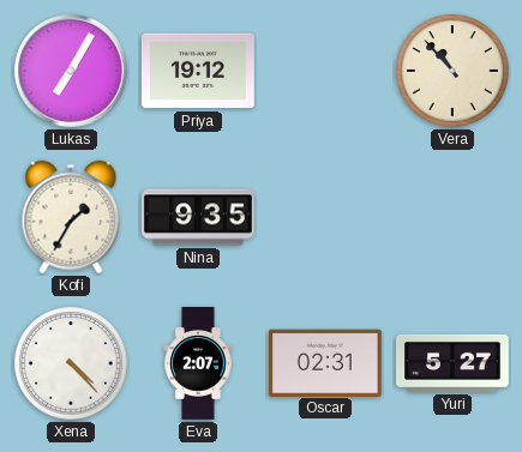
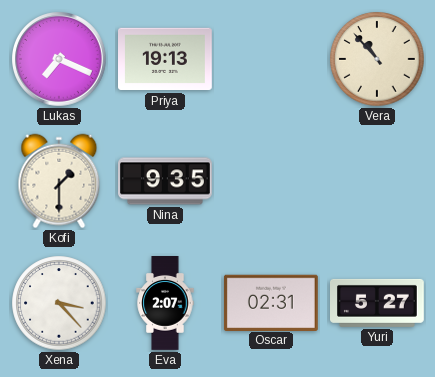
Lukas: 7:05 -> 7:19
Priya: 19:12 -> 19:13
Kofi: 1:35 -> 1:30
Xena: 4:23 -> 3:23
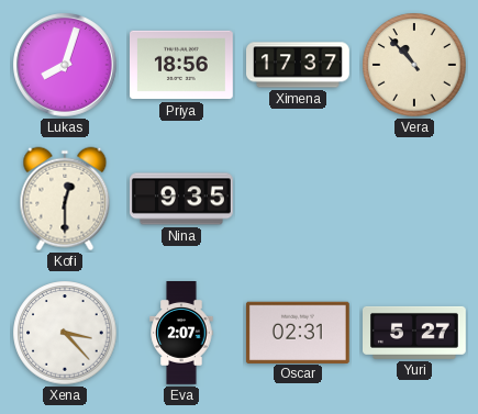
Lukas: 7:19 -> 8:03
Priya: 19:13 -> 18:56
Ximena: none -> 17:37
Kofi: 1:30 -> 12:30
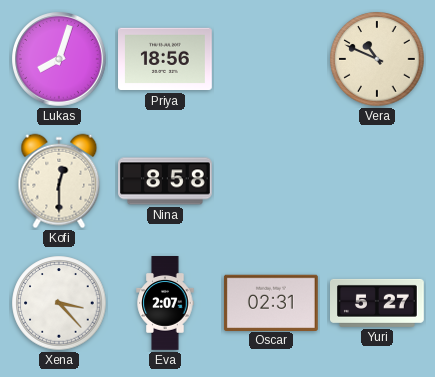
Ximena: 17:37 -> none
Vera: 10:53 -> 10:49
Nina: 9:35 -> 8:58
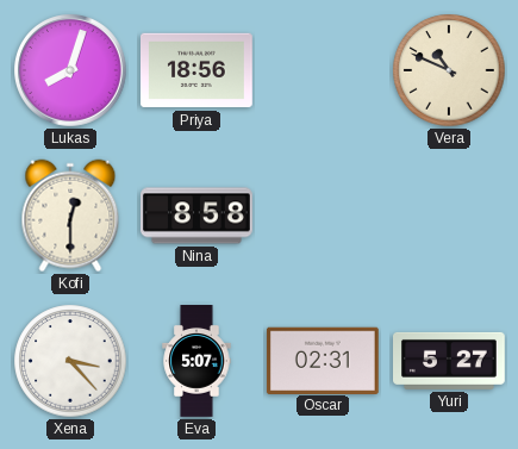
Eva: 2:07 -> 5:07
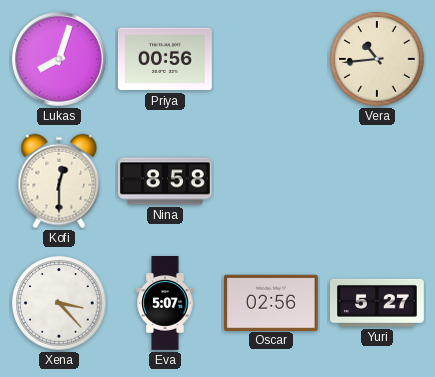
Priya: 18:56 -> 00:56
Vera: 10:49 -> 10:44
Oscar: 02:31 -> 02:56
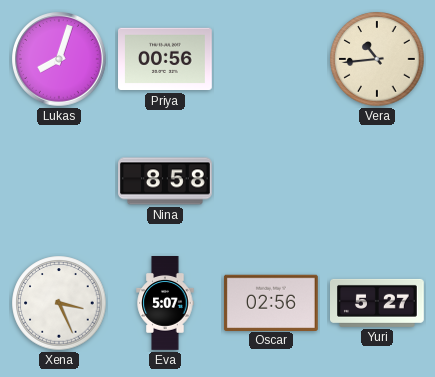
Kofi: 12:30 -> none
Xena: 3:23 -> 3:26
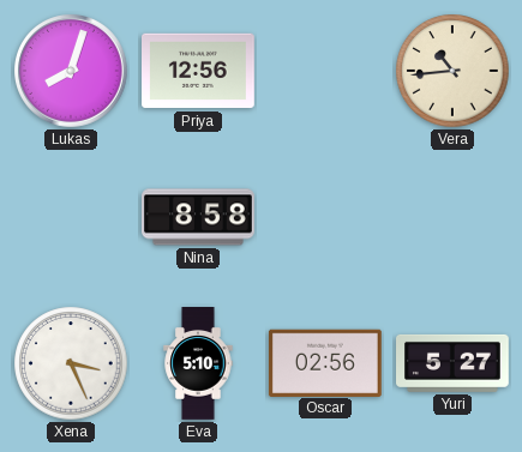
Priya: 00:56 -> 12:56
Eva: 5:07 -> 5:10
